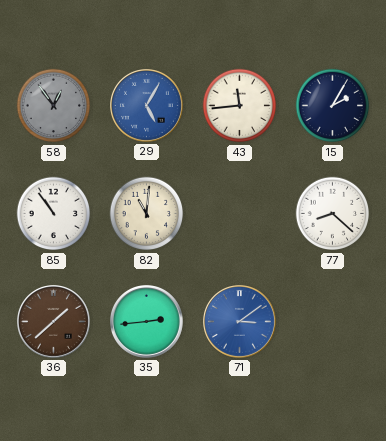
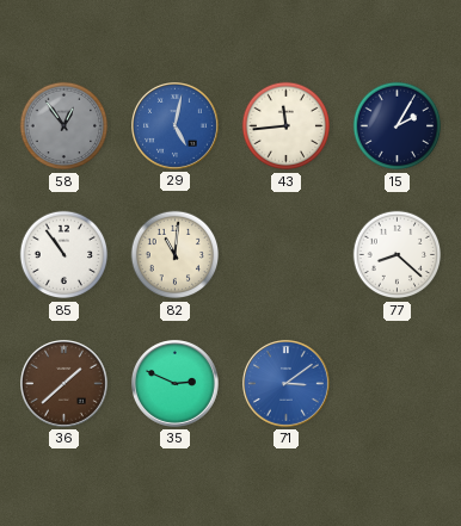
29: 5:05 -> 5:02
35: 2:44 -> 2:49
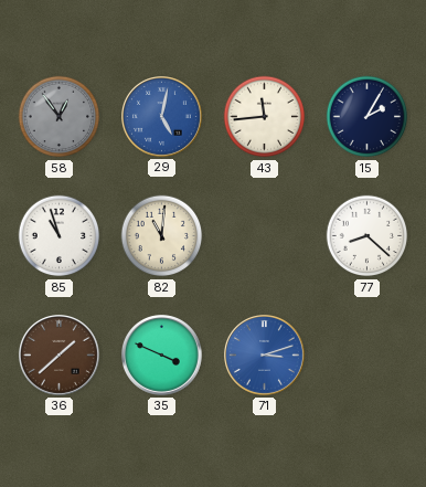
85: 10:54 -> 10:57
35: 2:49 -> 3:49
71: 3:09 -> 3:12
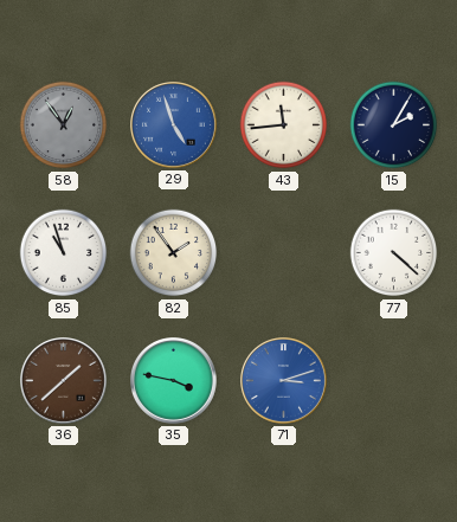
29: 5:02 -> 4:57
82: 11:01 -> 1:54
77: 8:22 -> 4:22
35: 3:49 -> 3:47
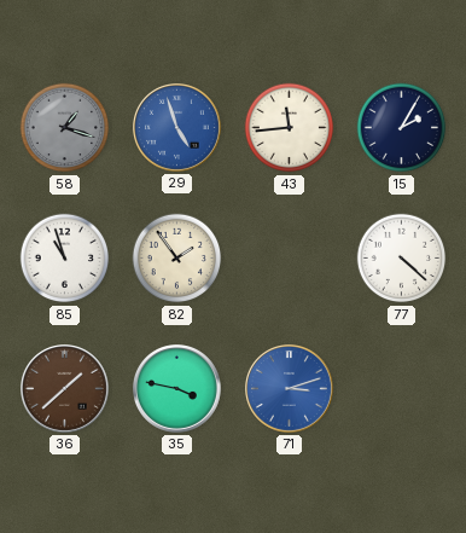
58: 12:54 -> 1:18
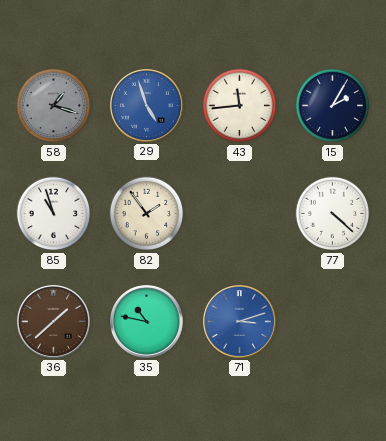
35: 3:47 -> 10:47
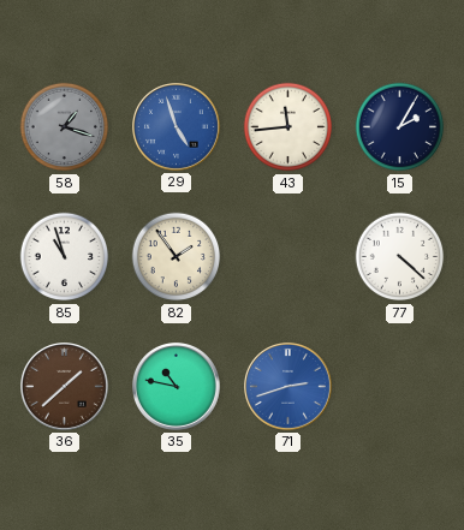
71: 3:12 -> 2:42
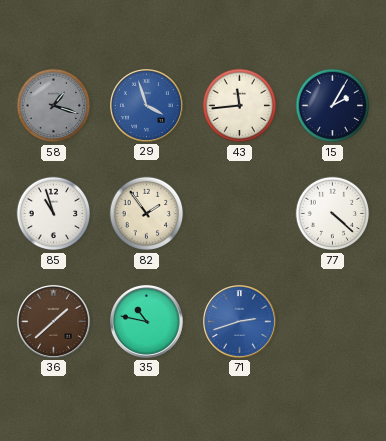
29: 4:57 -> 3:57
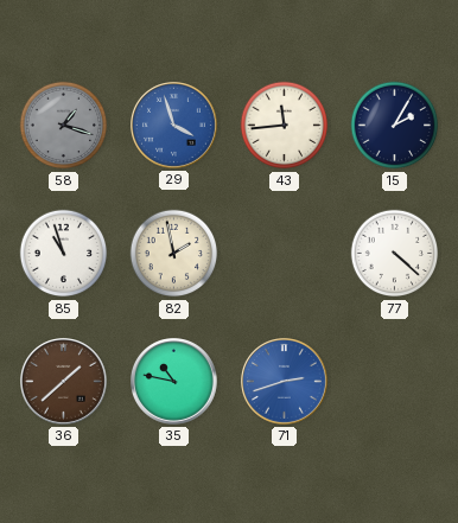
82: 1:54 -> 1:58
